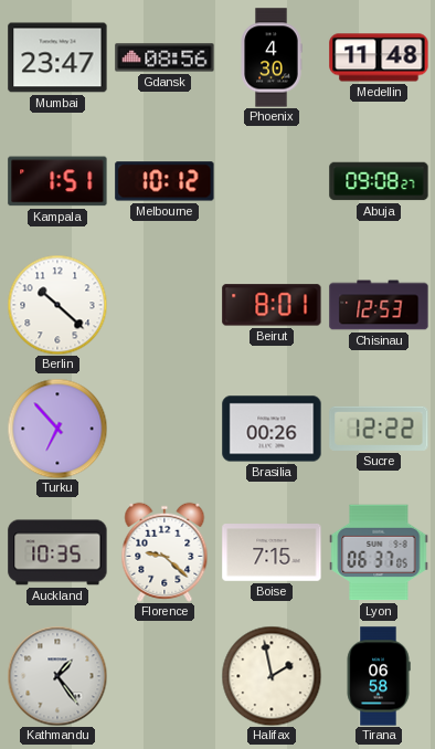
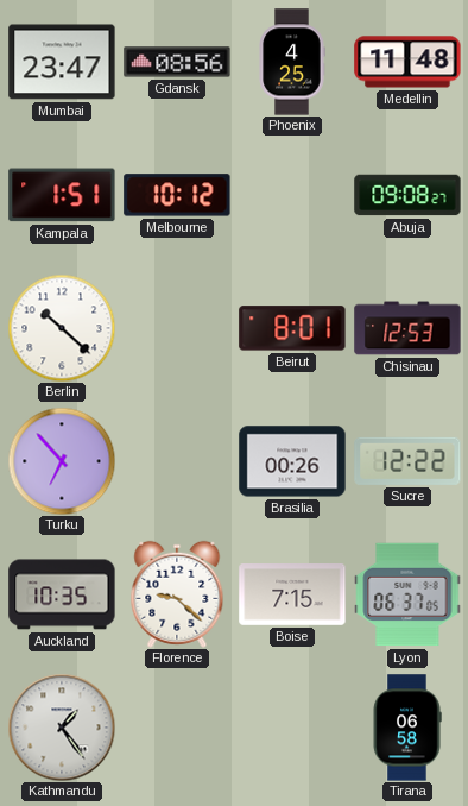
Phoenix: 4:30 -> 4:25
Halifax: 1:58 -> none
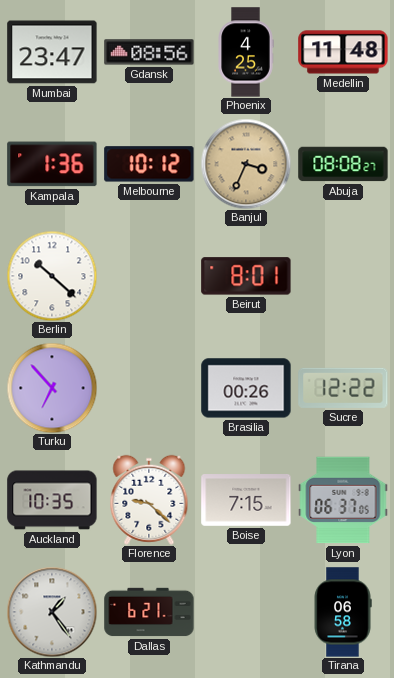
Kampala: 1:51 -> 1:36
Banjul: none -> 3:34
Abuja: 09:08 -> 08:08
Chisinau: 12:53 -> none
Dallas: none -> 6:21
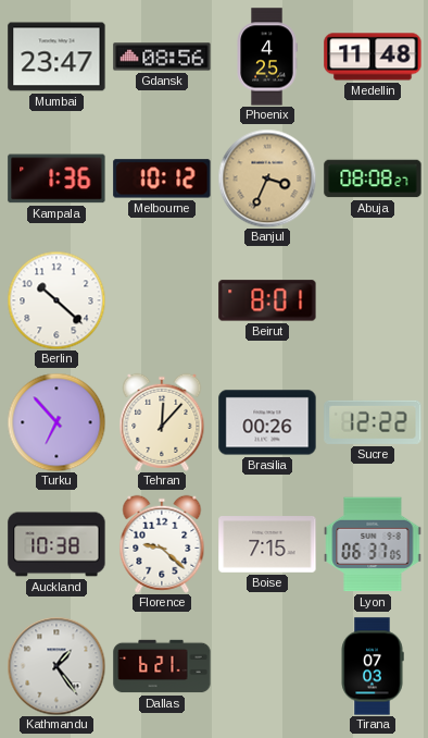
Tehran: none -> 12:07
Auckland: 10:35 -> 10:38
Tirana: 06:58 -> 07:03
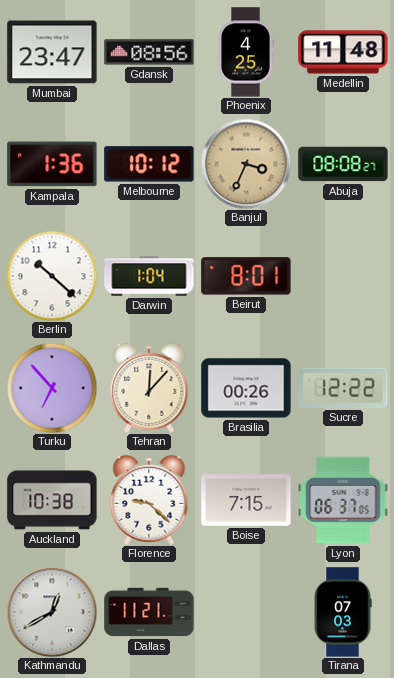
Darwin: none -> 1:04
Kathmandu: 1:24 -> 12:40
Dallas: 6:21 -> 11:21
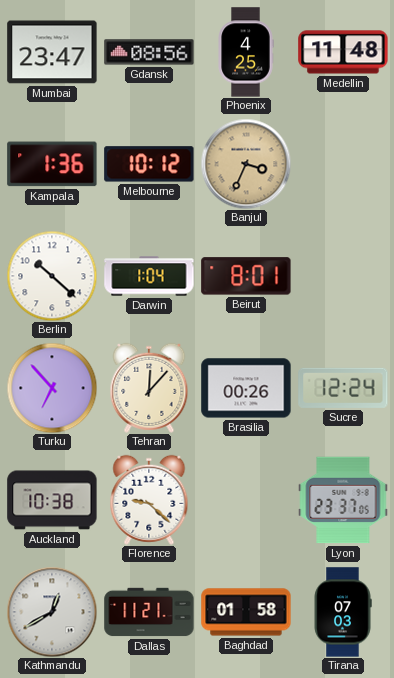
Abuja: 08:08 -> none
Sucre: 12:22 -> 12:24
Boise: 7:15 -> none
Lyon: 06:37 -> 23:37
Baghdad: none -> 01:58
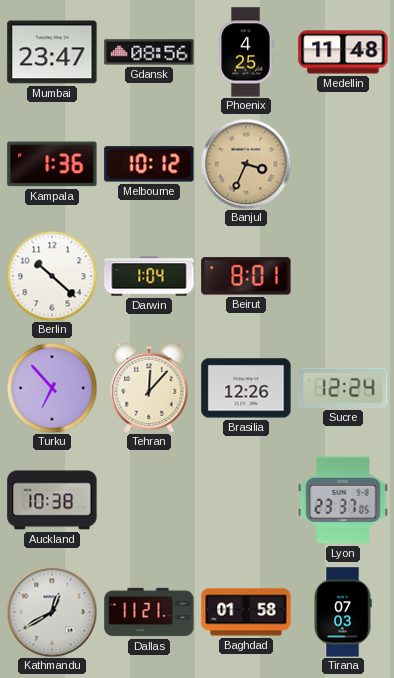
Brasilia: 00:26 -> 12:26
Florence: 9:22 -> none
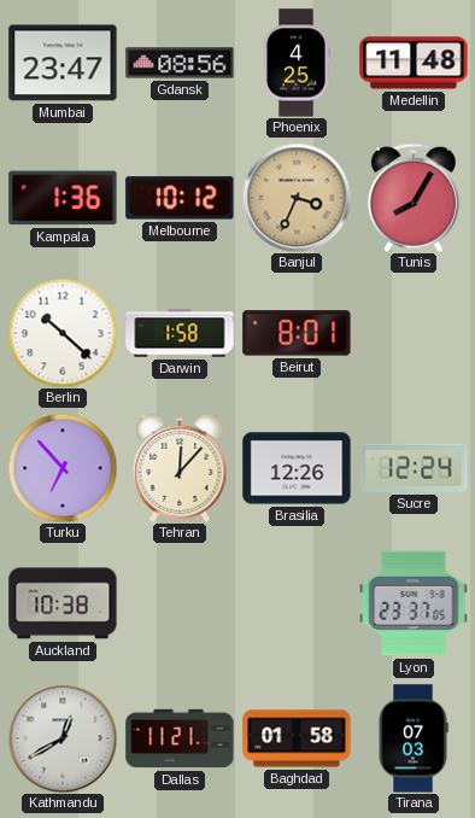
Tunis: none -> 8:05
Darwin: 1:04 -> 1:58
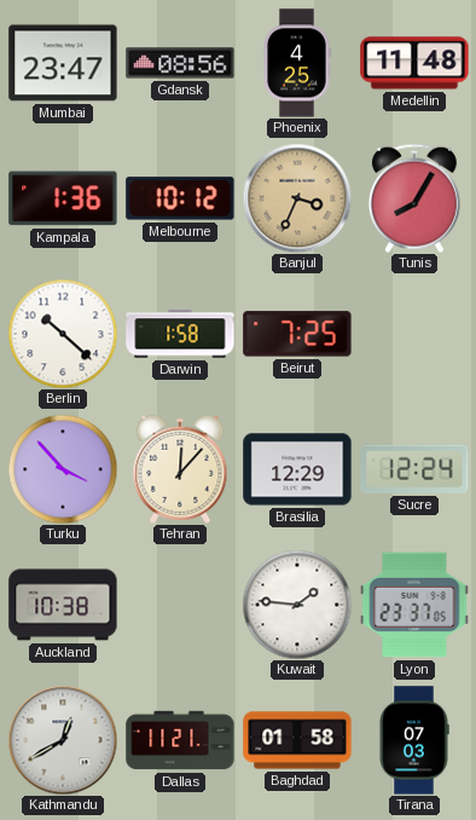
Beirut: 8:01 -> 7:25
Turku: 6:53 -> 3:53
Brasilia: 12:26 -> 12:29
Kuwait: none -> 1:46
